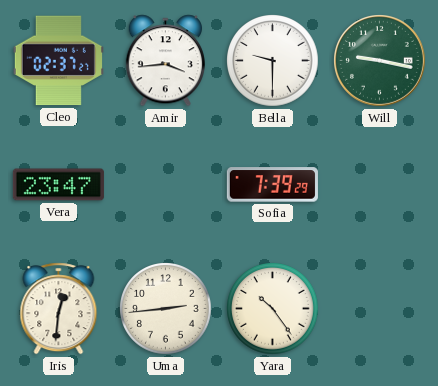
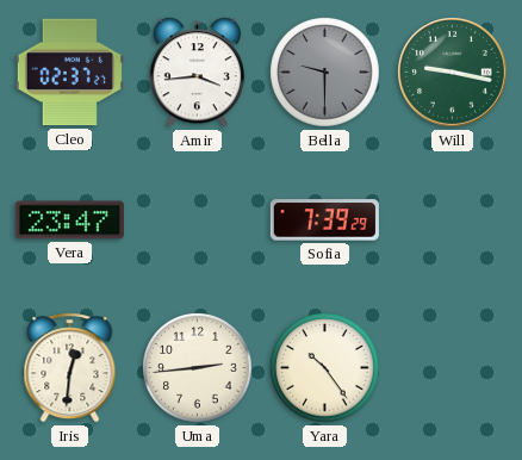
Bella dial: white -> grey
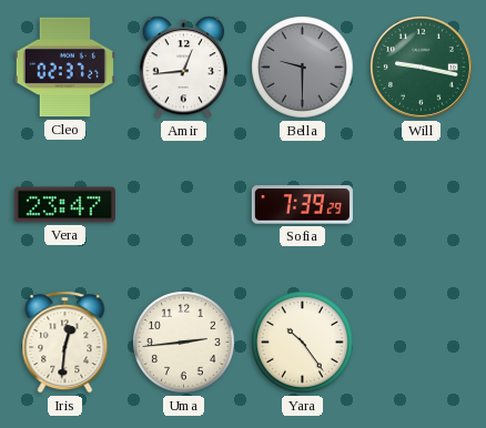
Amir: 3:44 -> 12:44
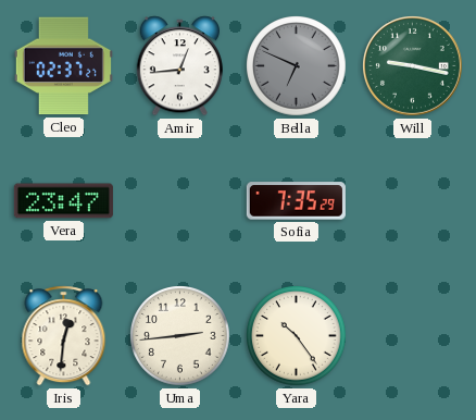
Bella: 9:30 -> 6:49
Sofia: 7:39 -> 7:35
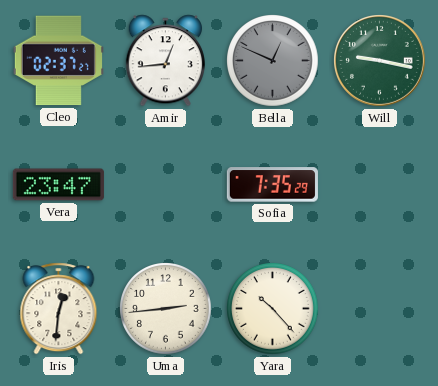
Bella: 6:49 -> 12:49
Yara: 10:24 -> 10:23
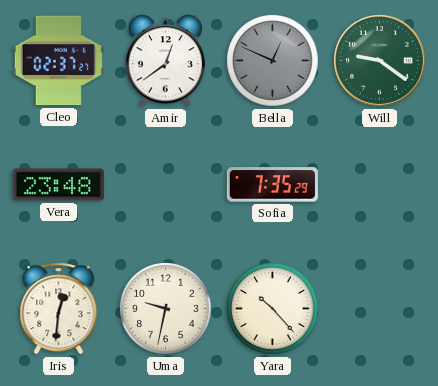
Amir: 12:44 -> 12:39
Will: 9:17 -> 9:21
Vera: 23:47 -> 23:48
Uma: 2:44 -> 9:32
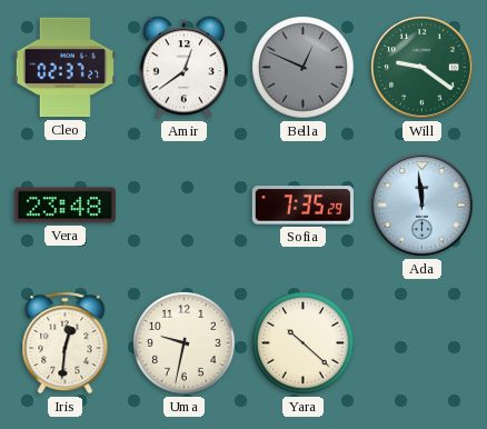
Ada: none -> 11:59
Yara: 10:23 -> 10:22
